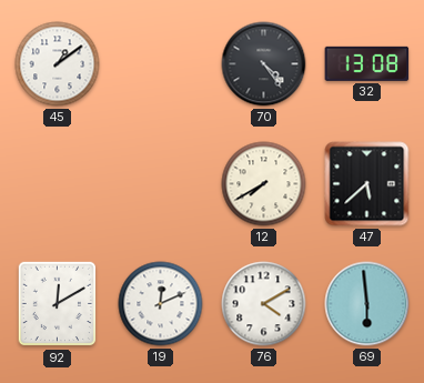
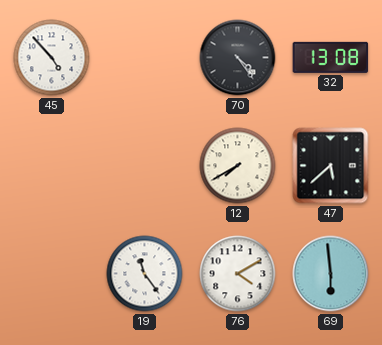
45: 1:09 -> 4:53
92: 12:10 -> none
19: 12:11 -> 11:24
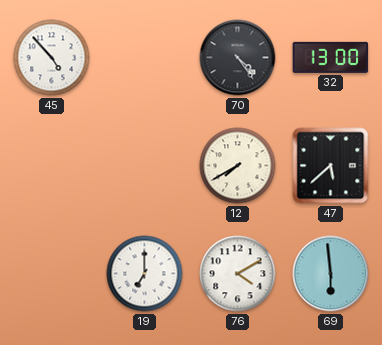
32: 13:08 -> 13:00
19: 11:24 -> 7:00
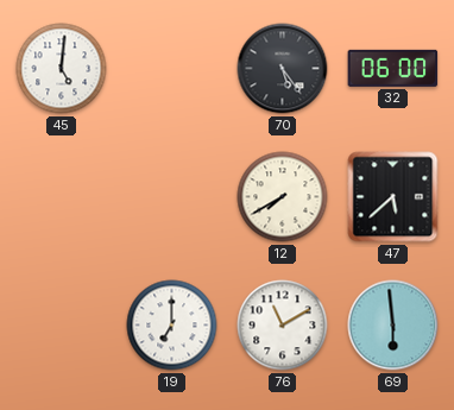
45: 4:53 -> 5:01
70: 4:24 -> 5:24
32: 13:00 -> 06:00
76: 4:10 -> 11:10
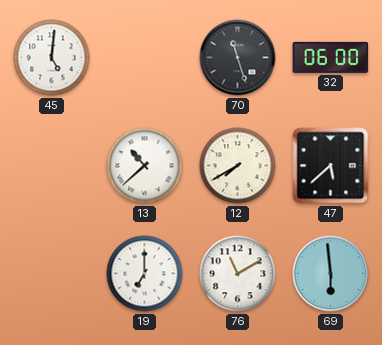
70: 5:24 -> 11:27
13: none -> 10:38
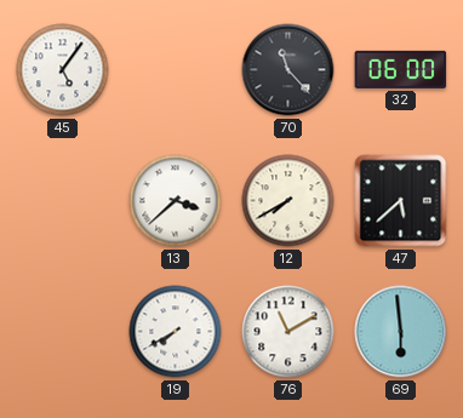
45: 5:01 -> 5:06
70: 11:27 -> 11:23
13: 10:38 -> 3:38
19: 7:00 -> 7:40
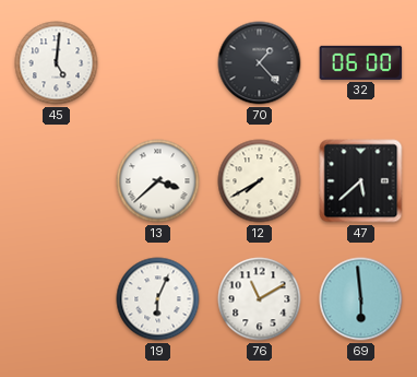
45: 5:06 -> 5:01
70: 11:23 -> 1:23
19: 7:40 -> 6:04
